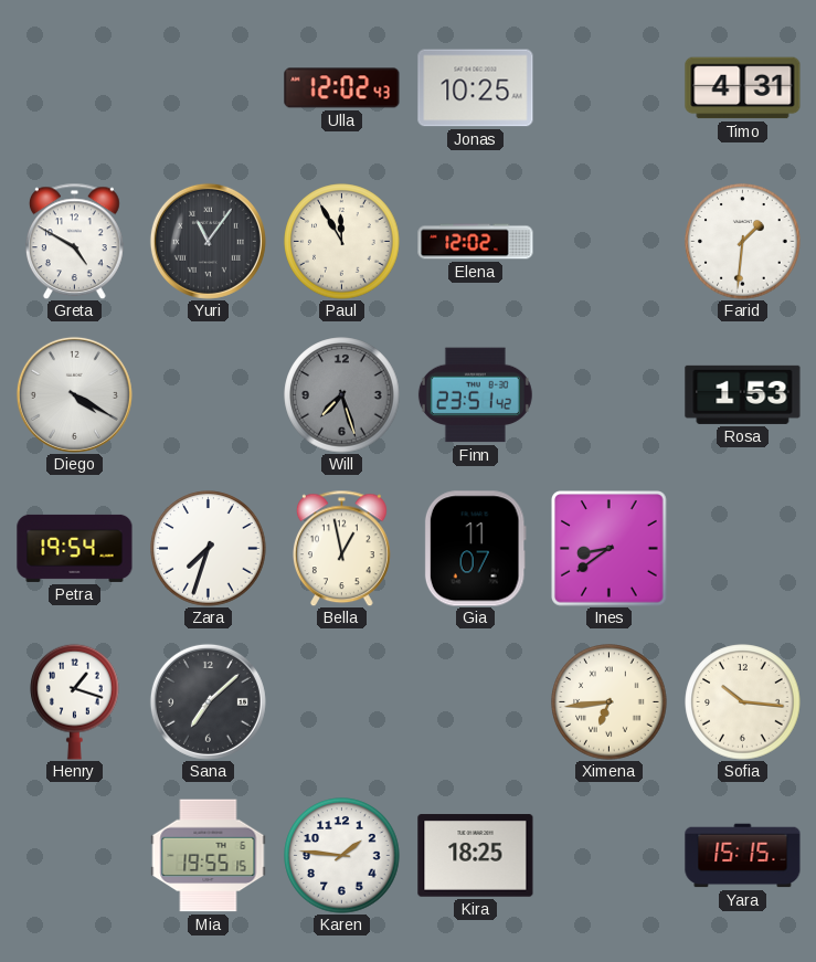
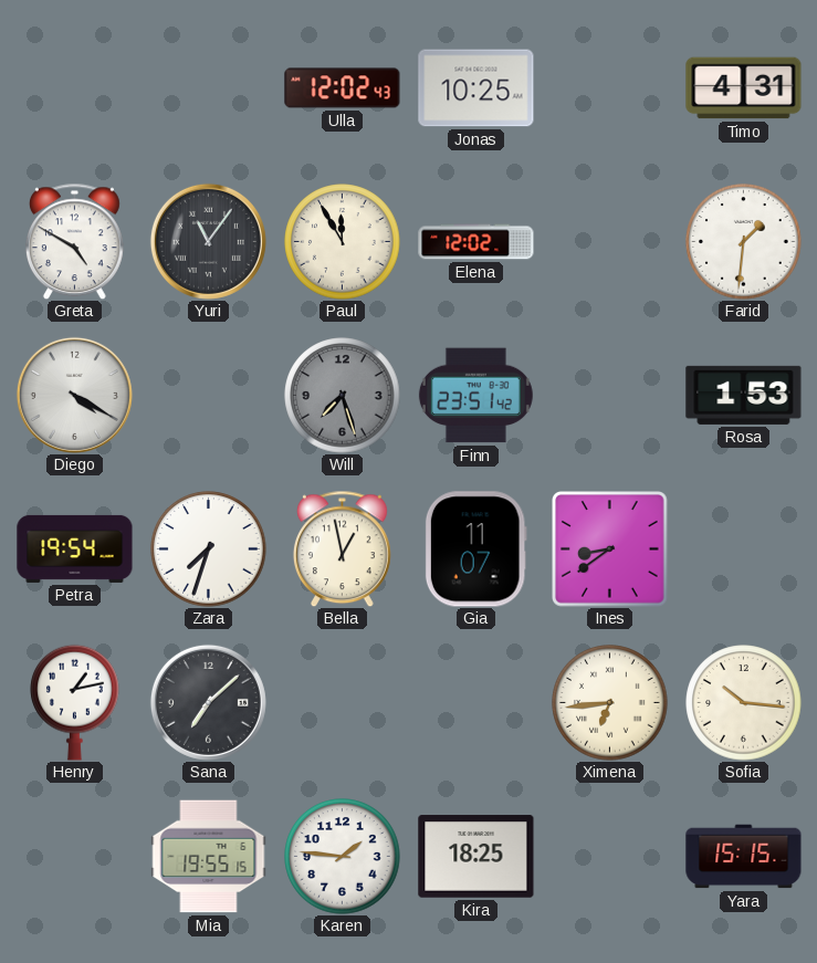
Henry: 1:18 -> 1:13
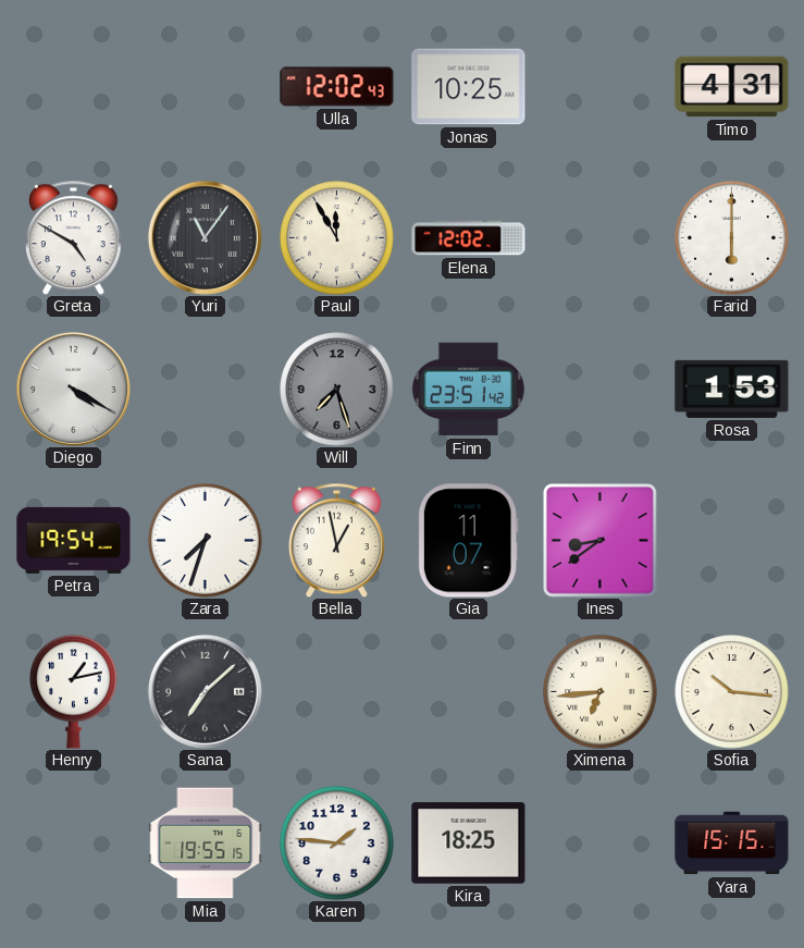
Farid: 1:31 -> 6:00
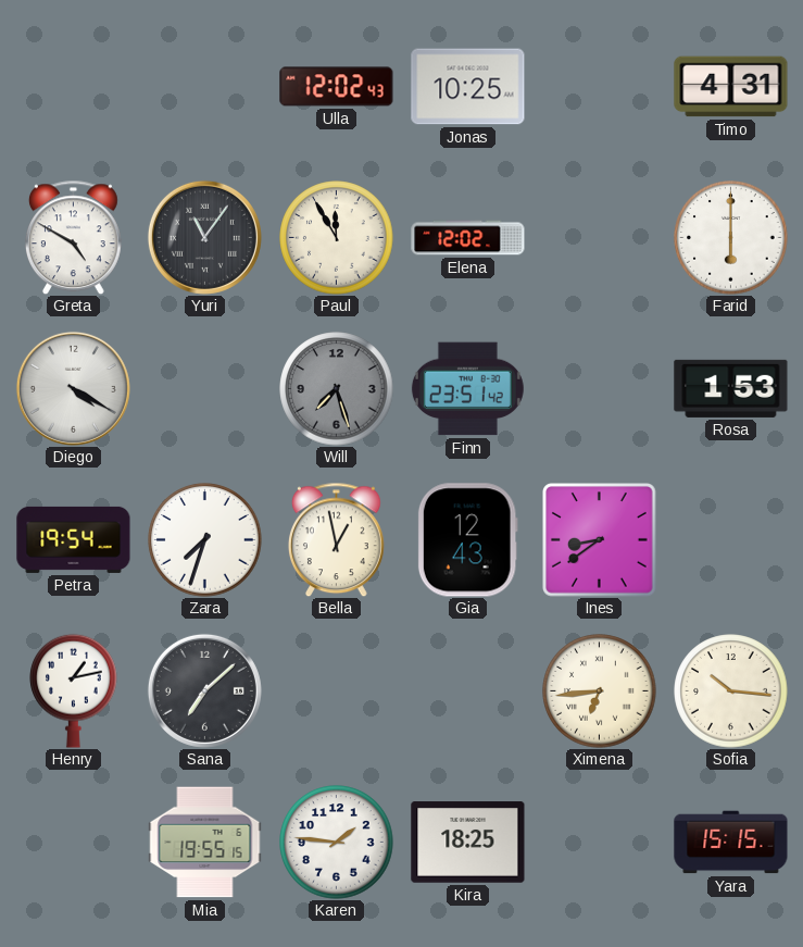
Gia: 11:07 -> 12:43
